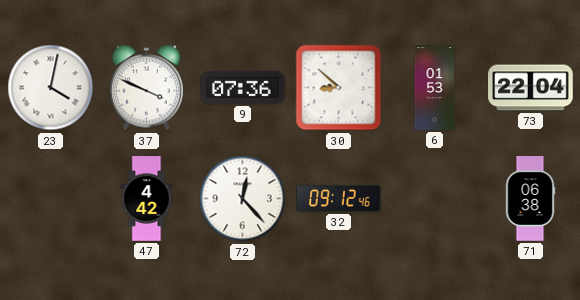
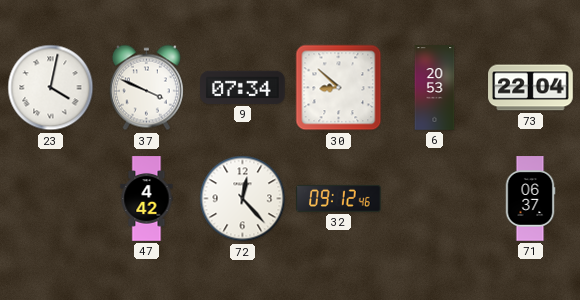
9: 07:36 -> 07:34
6: 01:53 -> 20:53
71: 06:38 -> 06:37
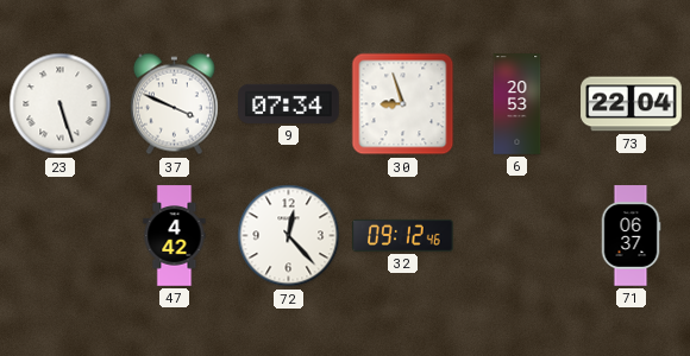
23: 4:02 -> 5:27
30: 8:52 -> 8:57
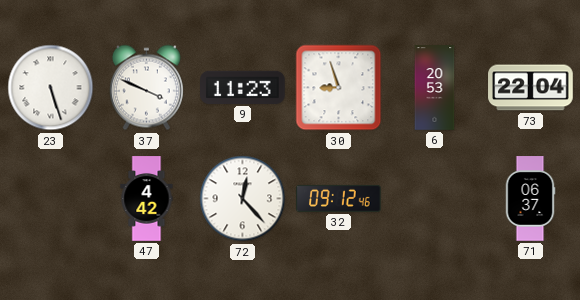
9: 07:34 -> 11:23
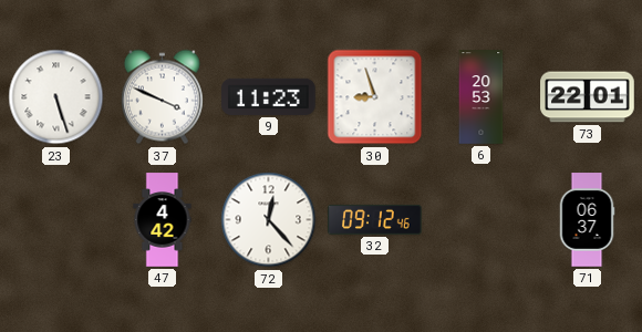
73: 22:04 -> 22:01
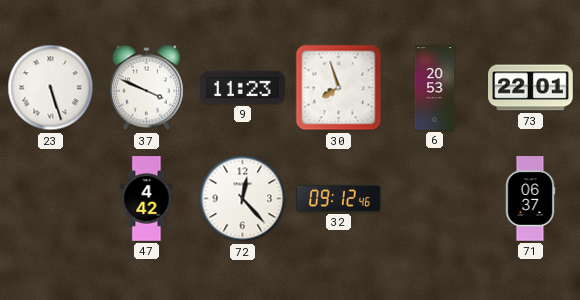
30: 8:57 -> 7:57
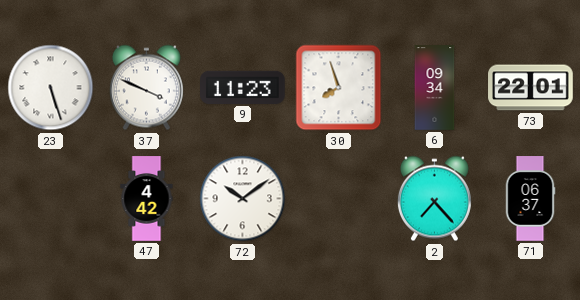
6: 20:53 -> 09:34
72: 12:23 -> 10:09
32: 09:12 -> none
2: none -> 7:23
